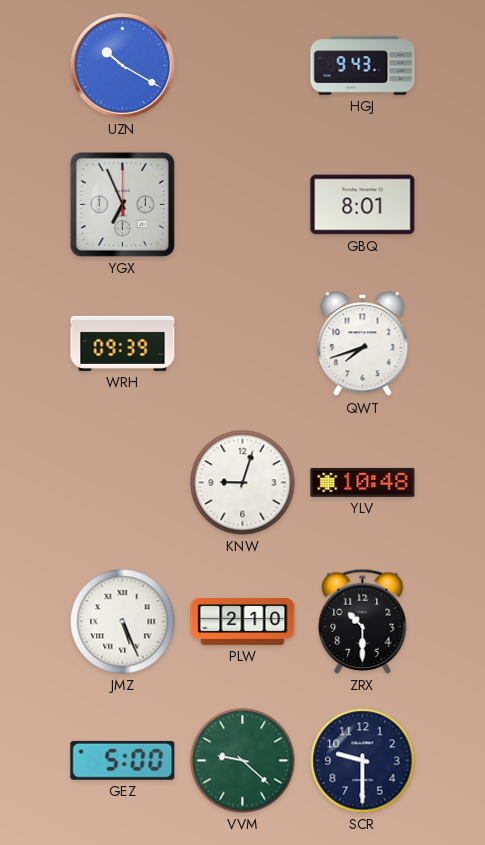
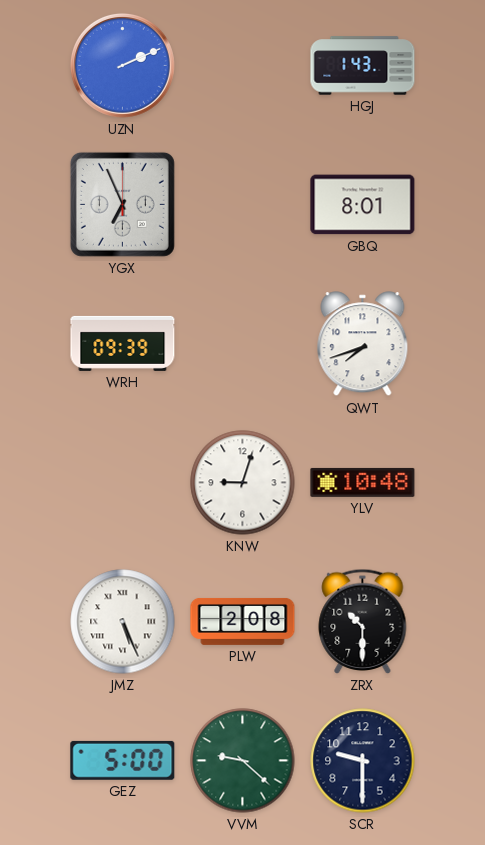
UZN: 10:20 -> 2:11
HGJ: 9:43 -> 1:43
PLW: 2:10 -> 2:08
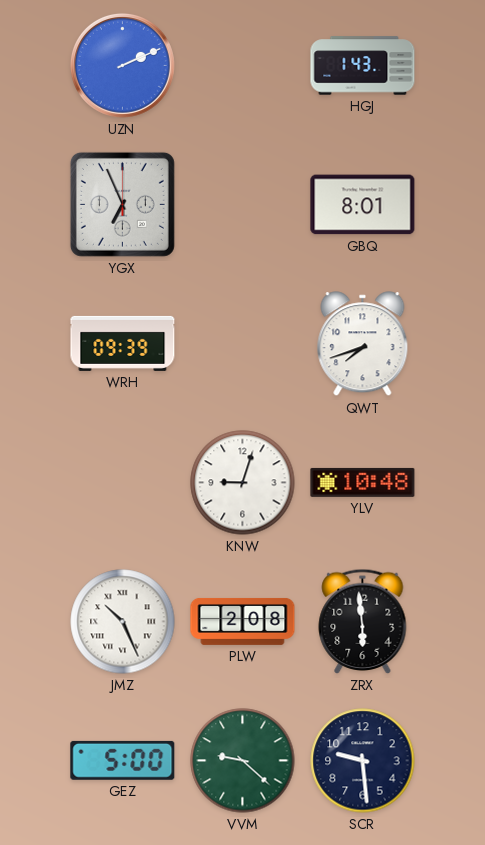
JMZ: 5:26 -> 10:26
ZRX: 10:30 -> 5:59
SCR: 9:30 -> 9:29
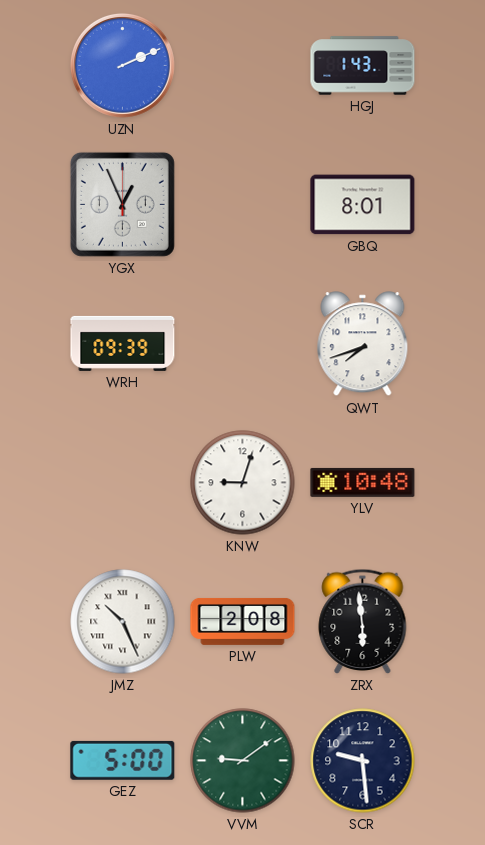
YGX: 6:56 -> 12:56
VVM: 9:22 -> 9:09
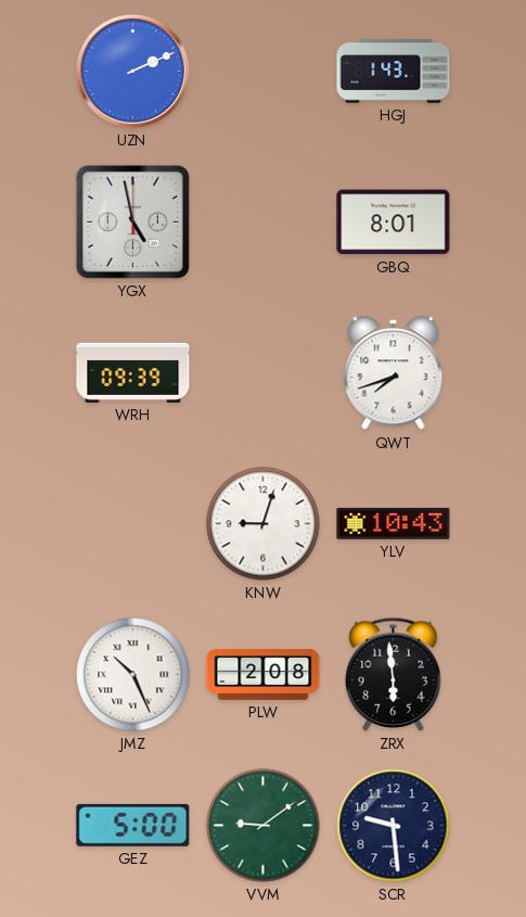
YGX: 12:56 -> 4:58
YLV: 10:48 -> 10:43
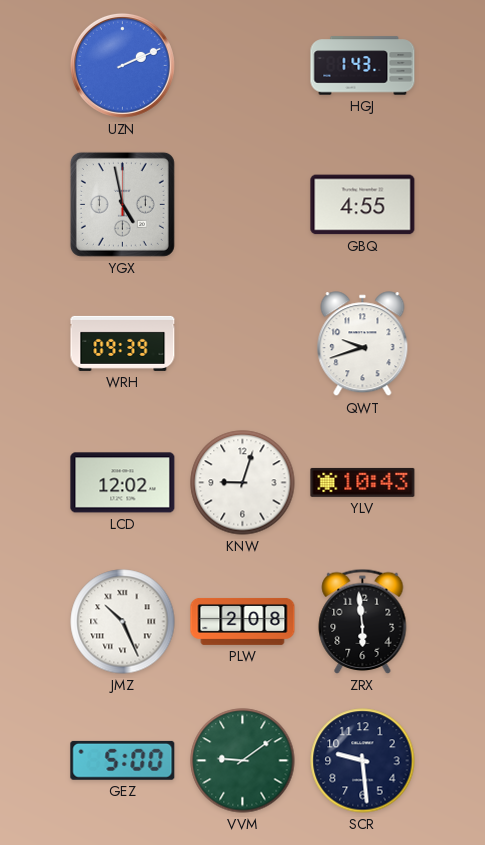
GBQ: 8:01 -> 4:55
QWT: 7:42 -> 9:42
LCD: none -> 12:02
